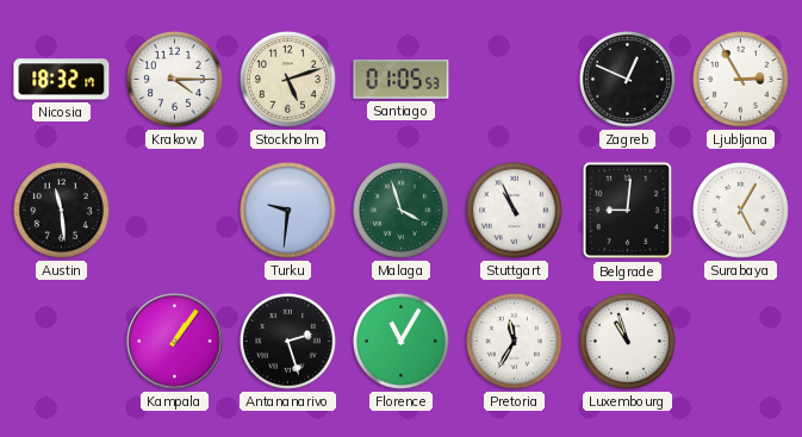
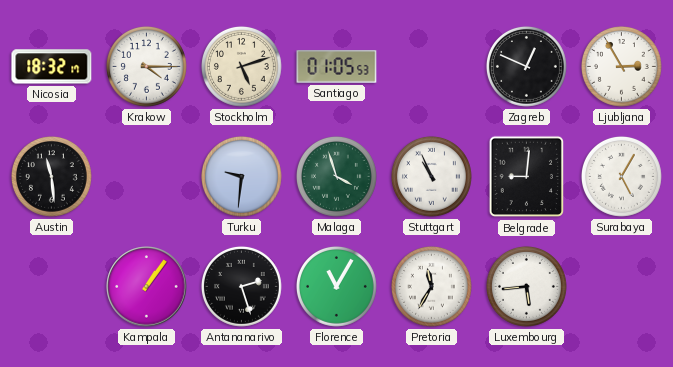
Luxembourg: 10:57 -> 5:44
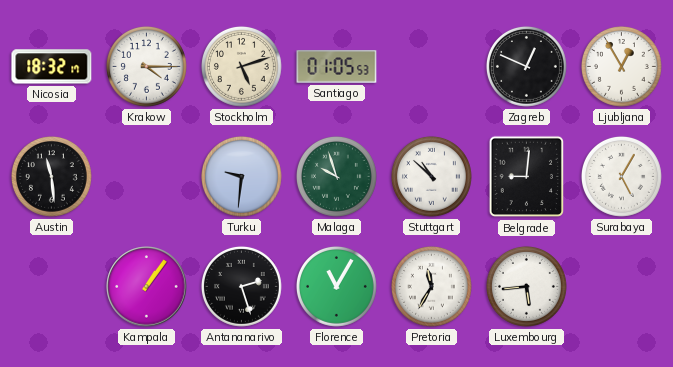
Ljubljana: 2:55 -> 12:55
Malaga: 3:57 -> 9:57
Stuttgart: 10:56 -> 10:52
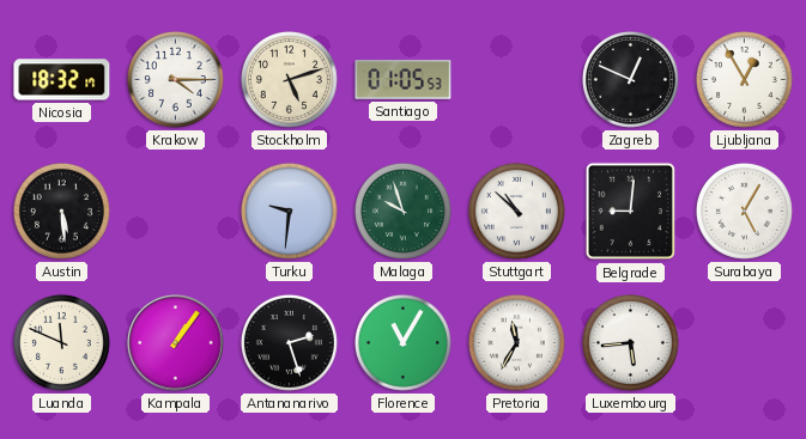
Austin: 11:29 -> 5:29
Luanda: none -> 11:49
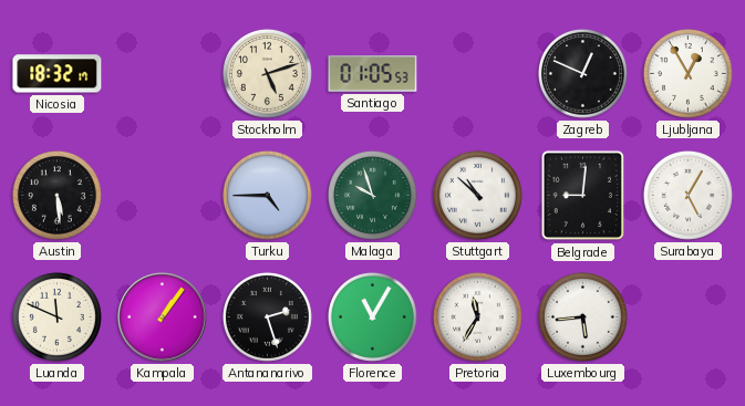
Krakow: 4:15 -> none
Turku: 9:31 -> 4:45
